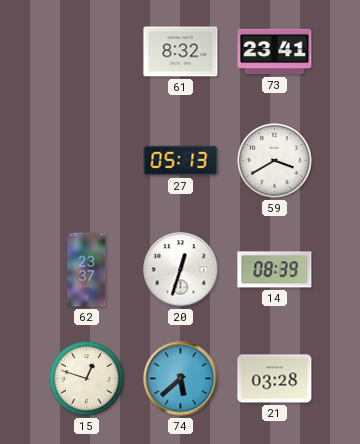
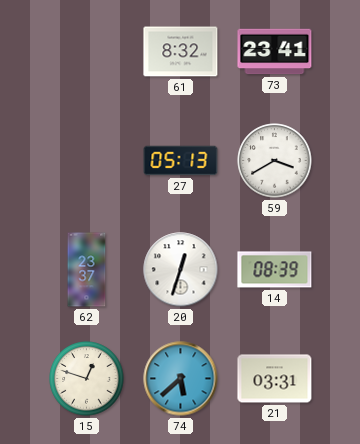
21: 03:28 -> 03:31
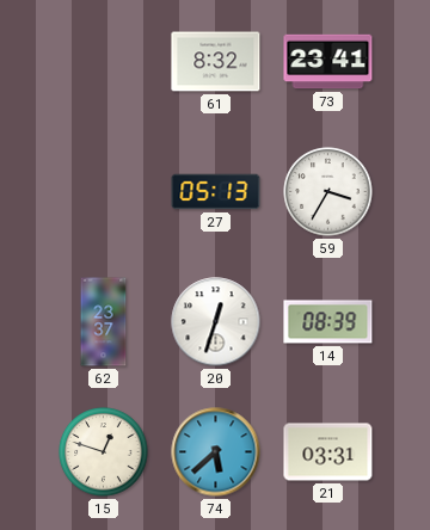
59: 3:40 -> 3:35
